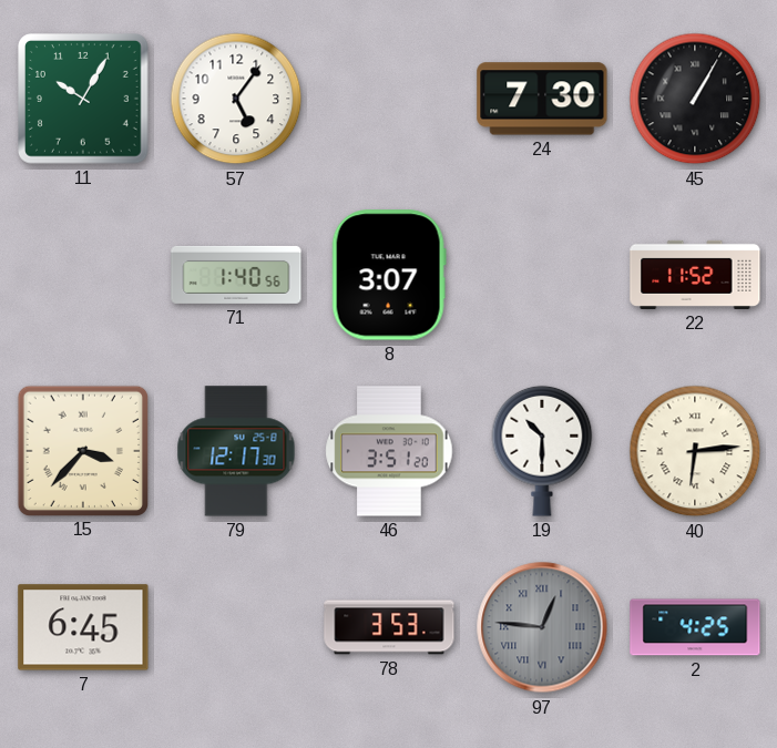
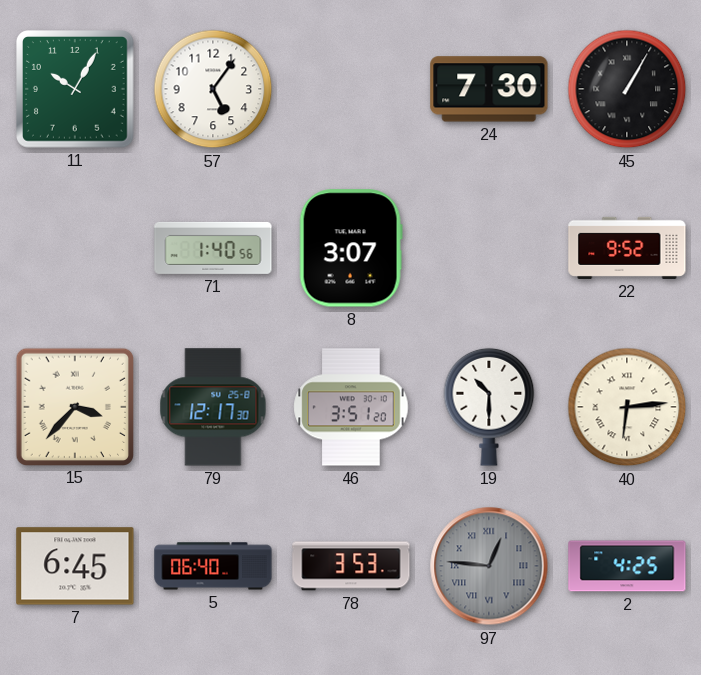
22: 11:52 -> 9:52
5: none -> 06:40
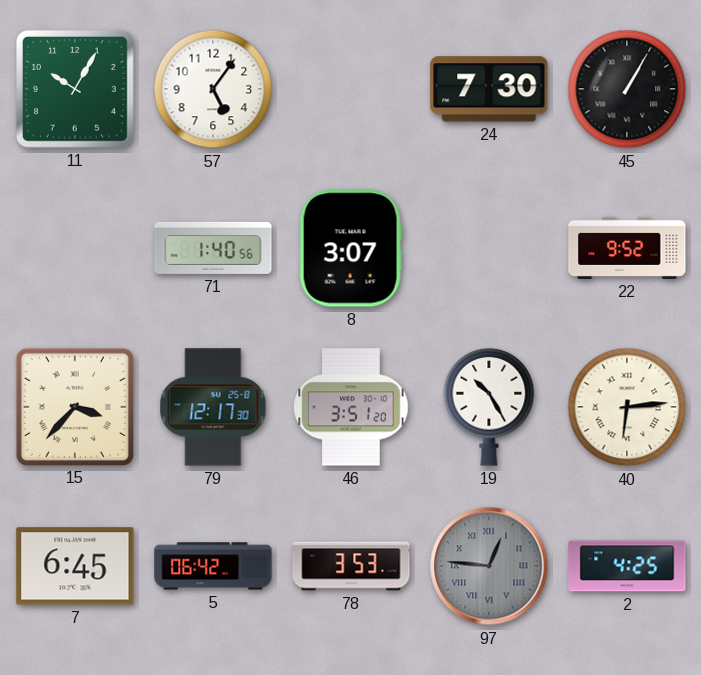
19: 10:30 -> 10:25
5: 06:40 -> 06:42
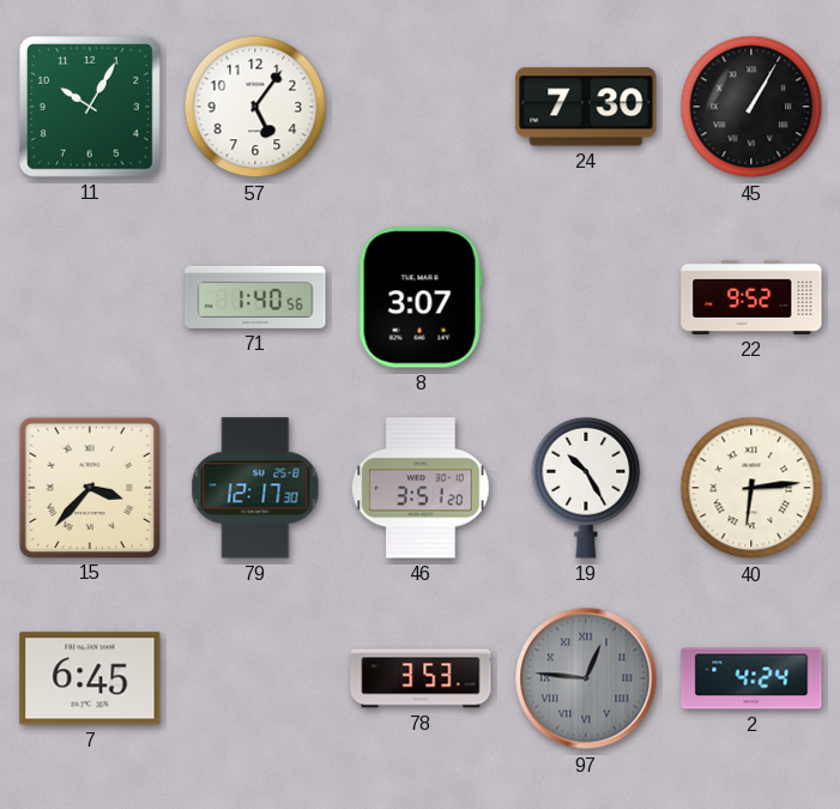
5: 06:42 -> none
2: 4:25 -> 4:24
